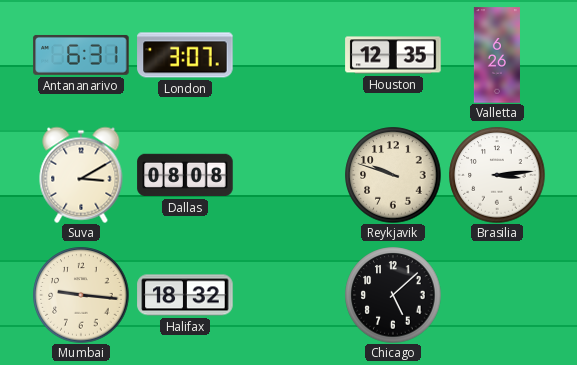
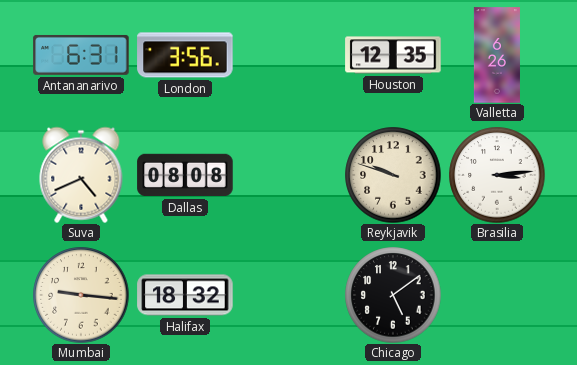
London: 3:07 -> 3:56
Suva: 3:10 -> 4:41
Chicago: 5:08 -> 5:09
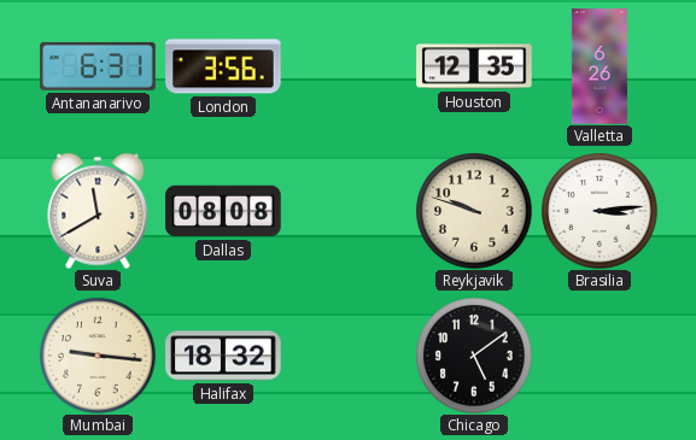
Suva: 4:41 -> 11:40
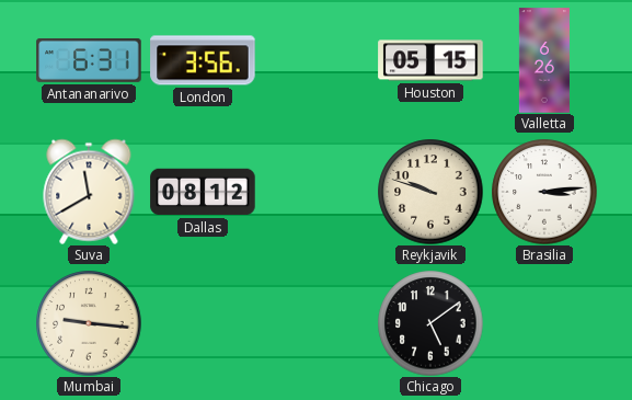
Houston: 12:35 -> 05:15
Dallas: 08:08 -> 08:12
Halifax: 18:32 -> none
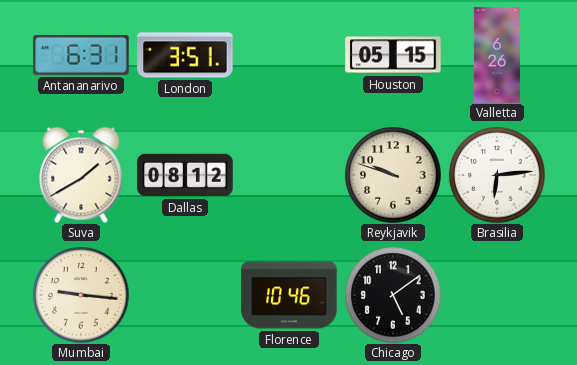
London: 3:56 -> 3:51
Suva: 11:40 -> 1:40
Brasilia: 3:14 -> 6:14
Florence: none -> 10:46
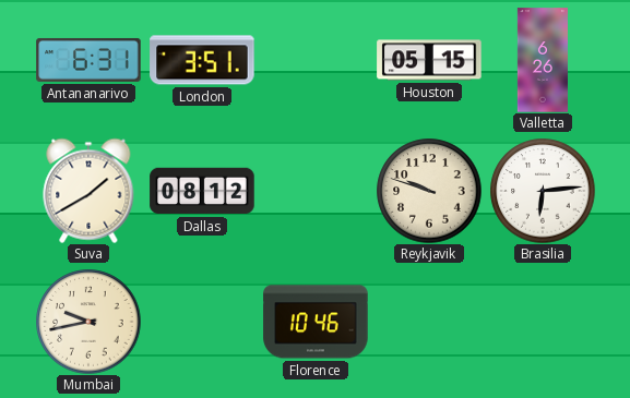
Mumbai: 9:16 -> 9:43
Chicago: 5:09 -> none
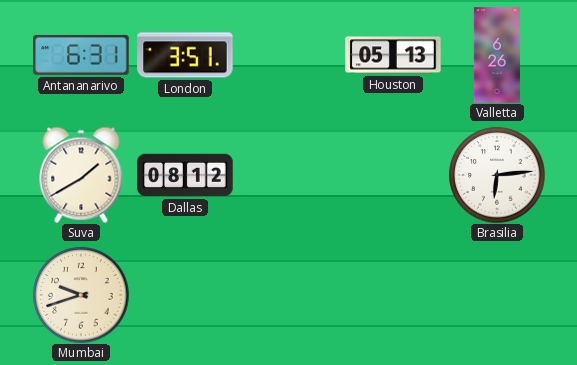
Houston: 05:15 -> 05:13
Reykjavik: 9:48 -> none
Mumbai: 9:43 -> 9:42
Florence: 10:46 -> none
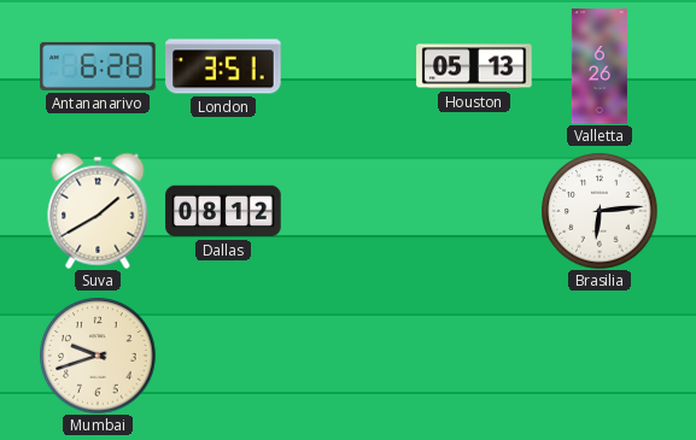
Antananarivo: 6:31 -> 6:28
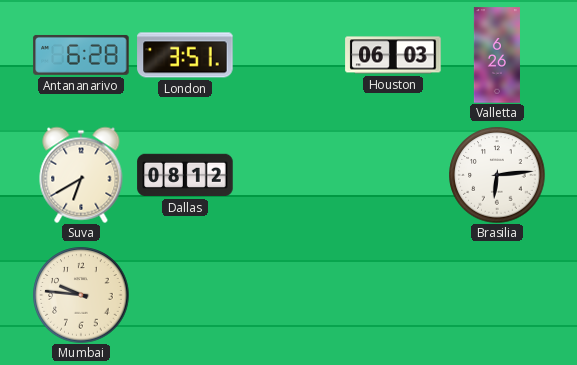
Houston: 05:13 -> 06:03
Suva: 1:40 -> 6:40
Mumbai: 9:42 -> 9:46
